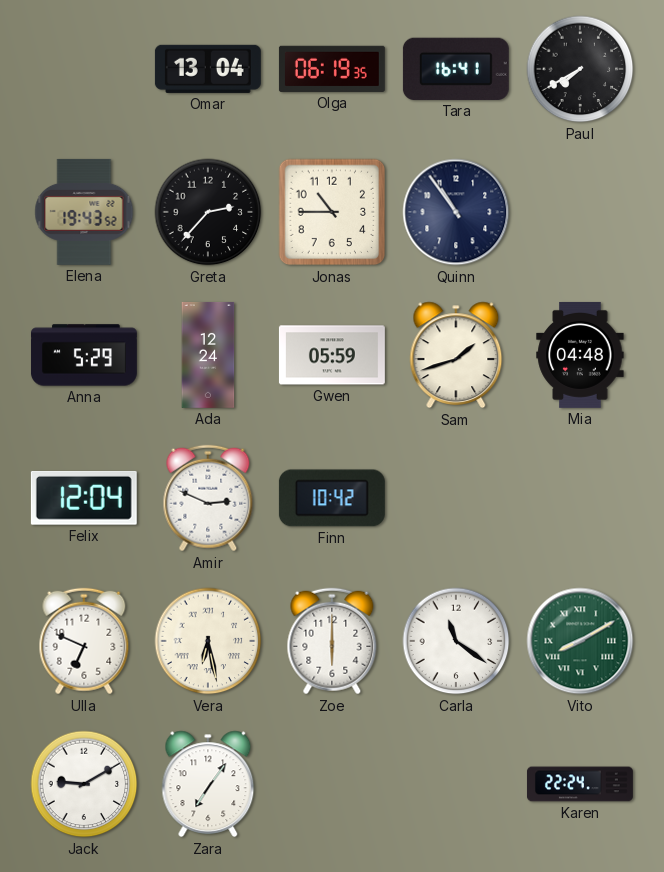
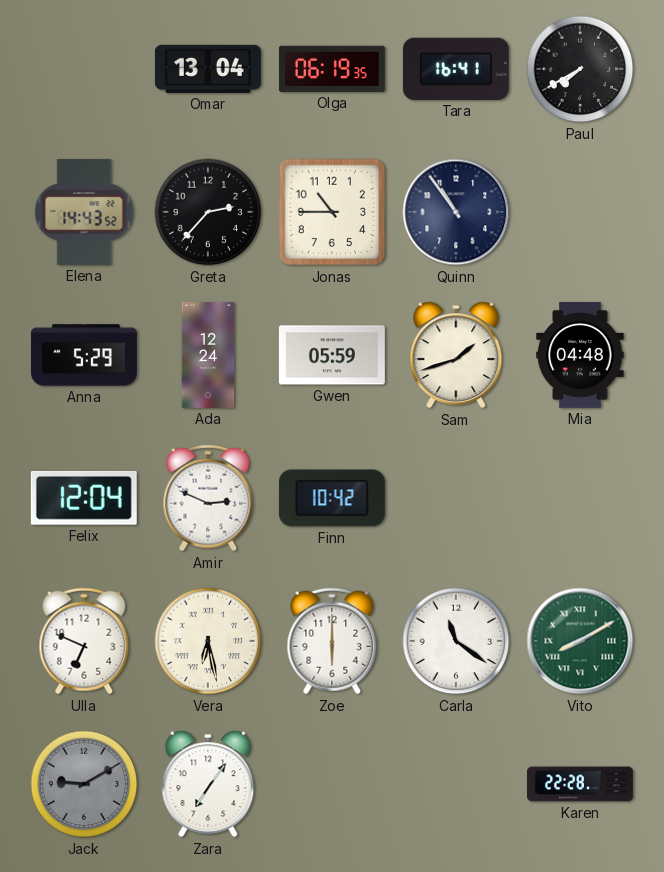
Elena: 19:43 -> 14:43
Jack dial: white -> grey
Karen: 22:24 -> 22:28
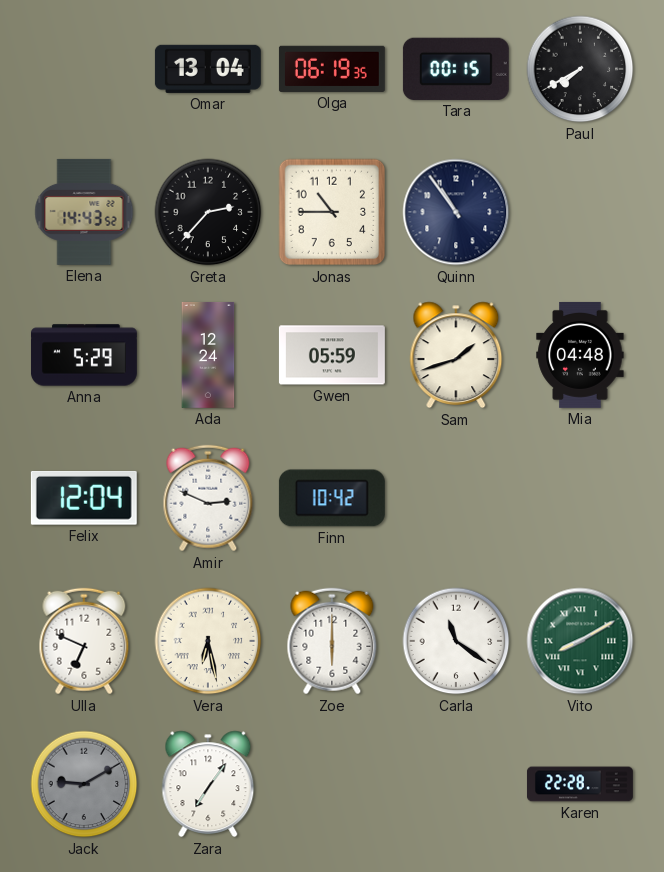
Tara: 16:41 -> 00:15
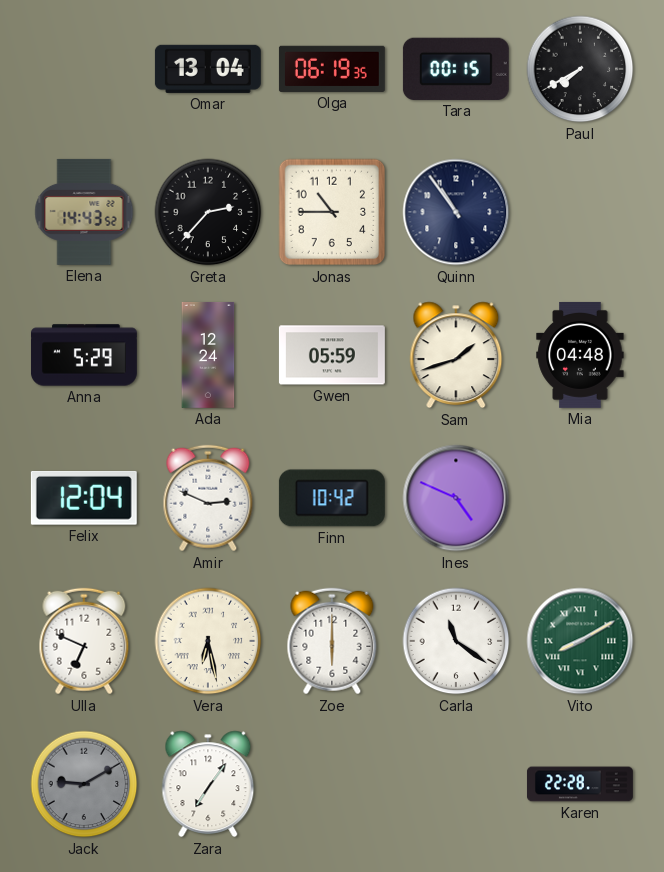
Ines: none -> 4:49
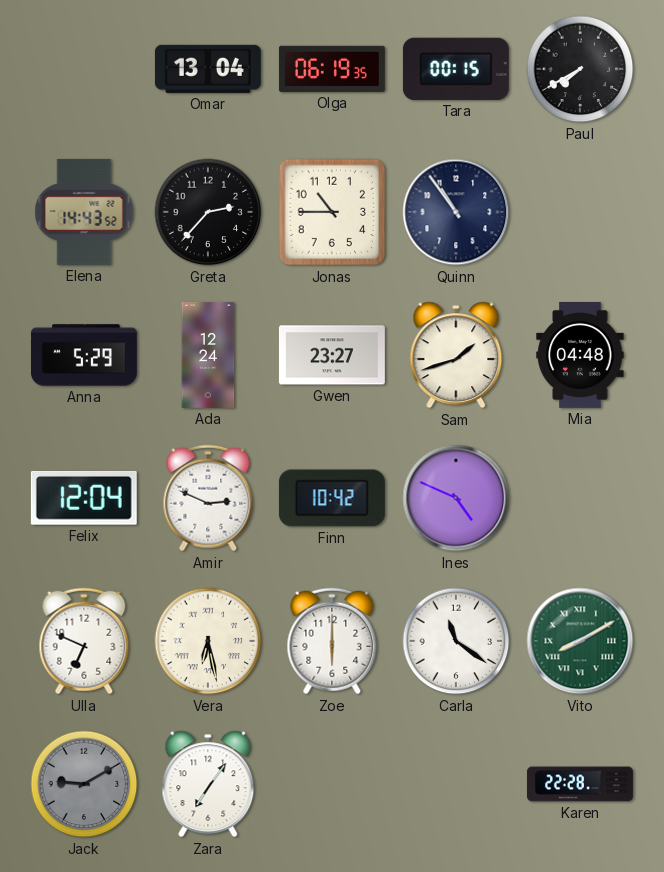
Gwen: 05:59 -> 23:27
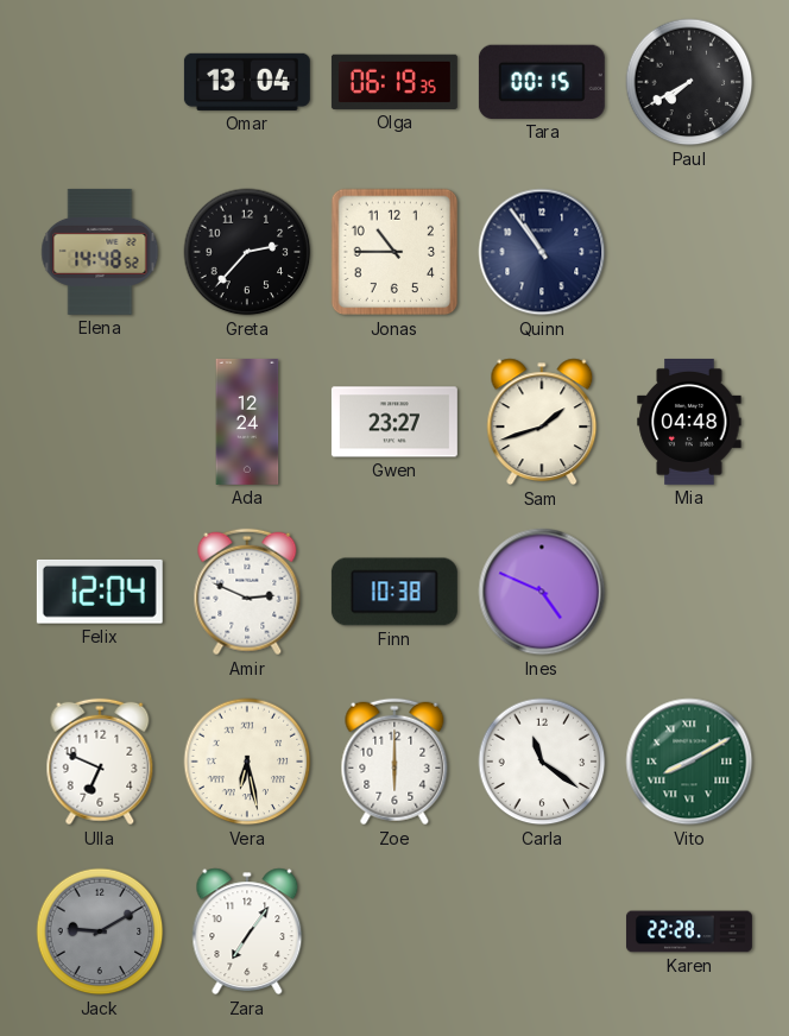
Elena: 14:43 -> 14:48
Anna: 5:29 -> none
Finn: 10:42 -> 10:38
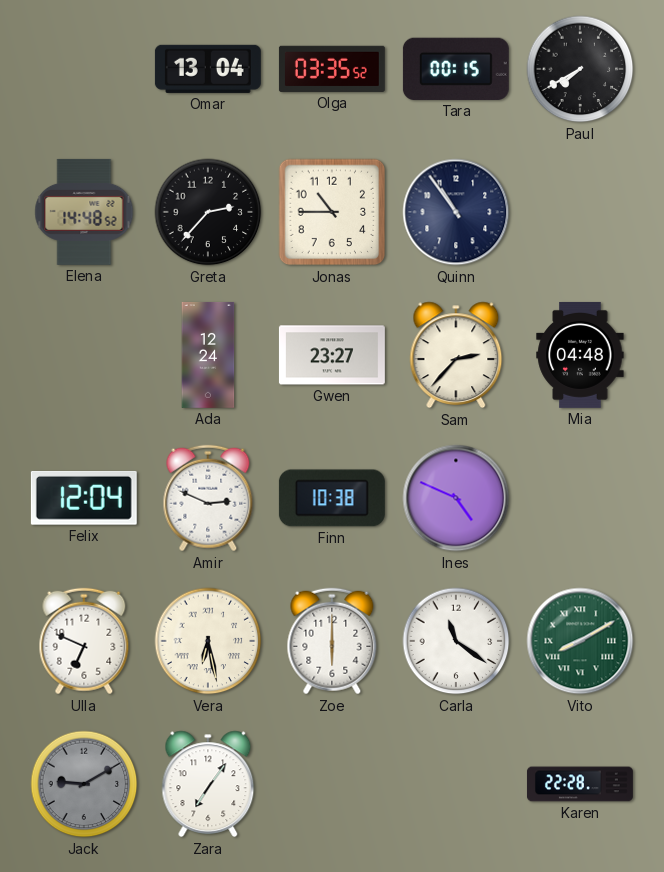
Olga: 06:19 -> 03:35
Sam: 1:42 -> 2:37
